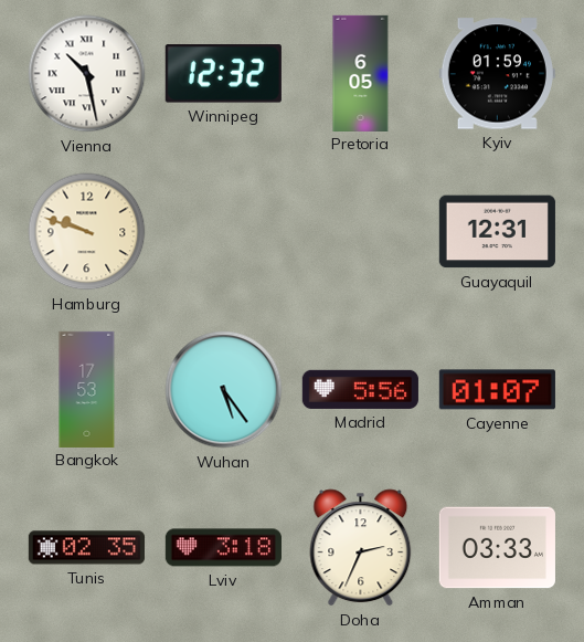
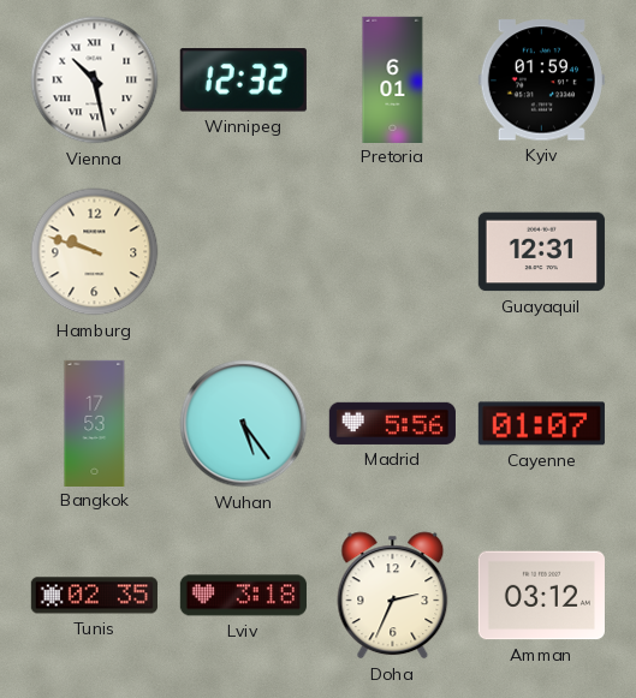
Pretoria: 6:05 -> 6:01
Amman: 03:33 -> 03:12
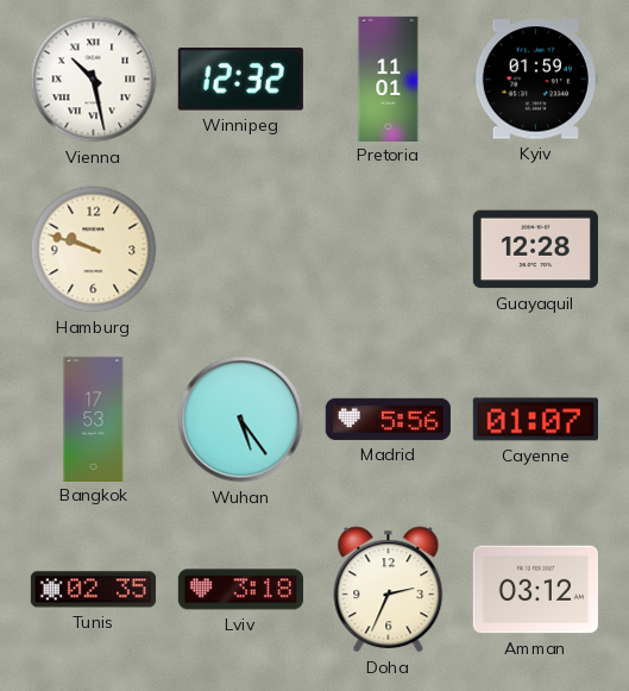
Pretoria: 6:01 -> 11:01
Guayaquil: 12:31 -> 12:28
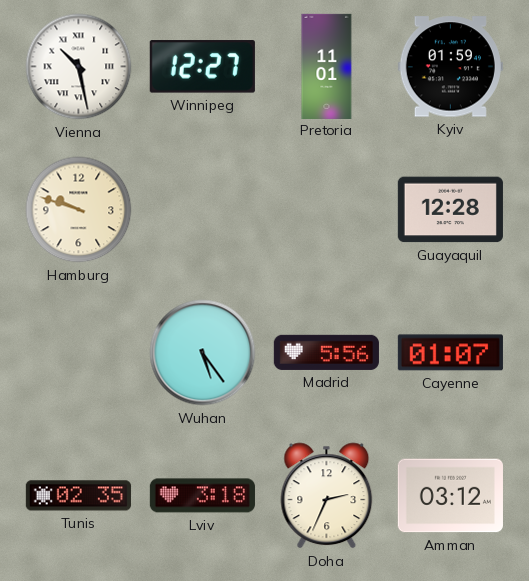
Winnipeg: 12:32 -> 12:27
Bangkok: 17:53 -> none
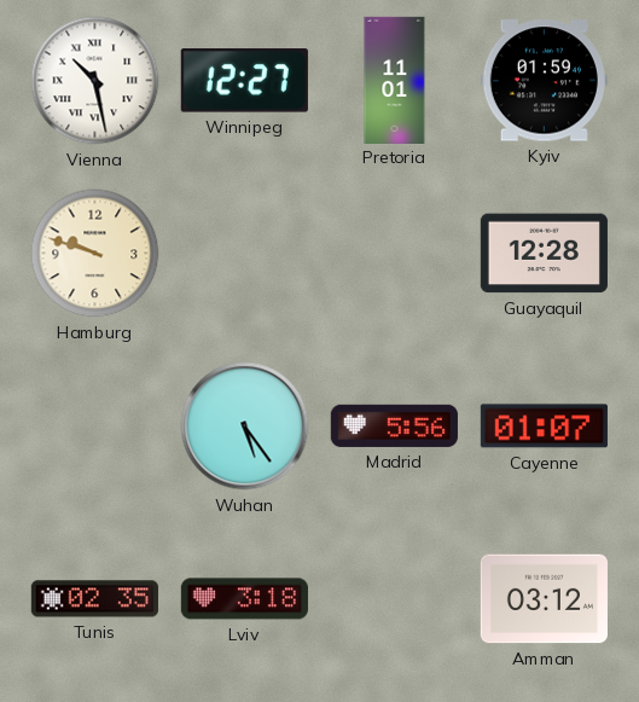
Doha: 2:34 -> none
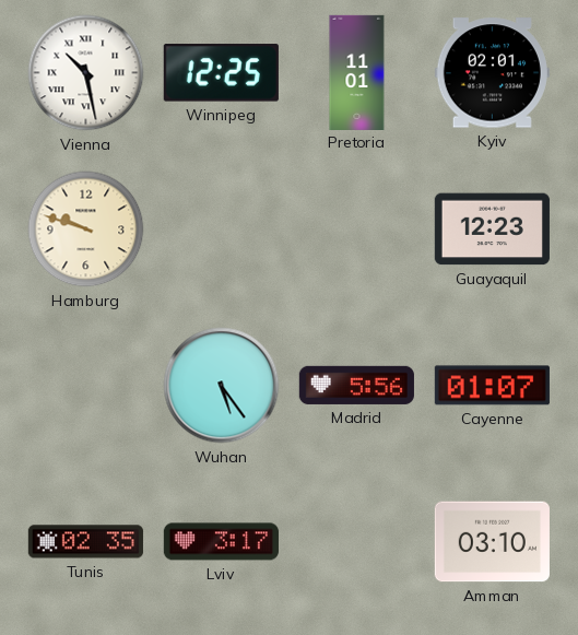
Winnipeg: 12:27 -> 12:25
Kyiv: 01:59 -> 02:01
Guayaquil: 12:28 -> 12:23
Lviv: 3:18 -> 3:17
Amman: 03:12 -> 03:10
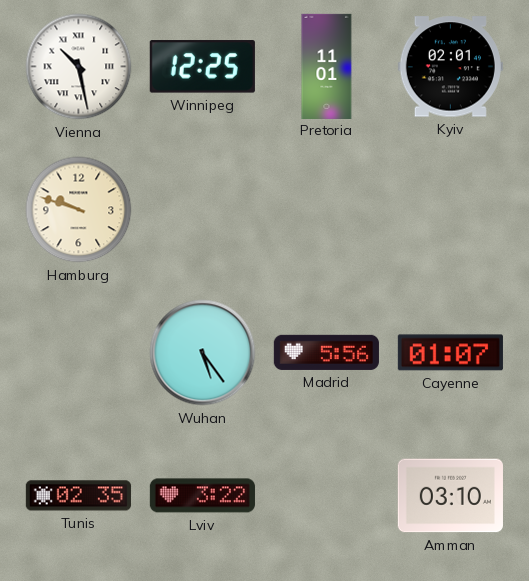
Guayaquil: 12:23 -> none
Lviv: 3:17 -> 3:22
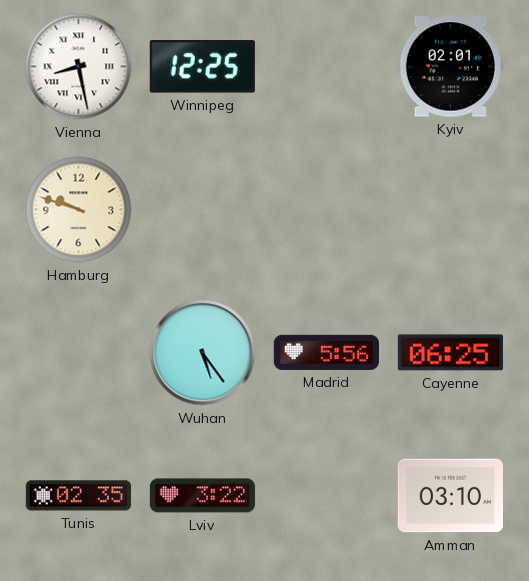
Vienna: 10:28 -> 8:28
Pretoria: 11:01 -> none
Cayenne: 01:07 -> 06:25
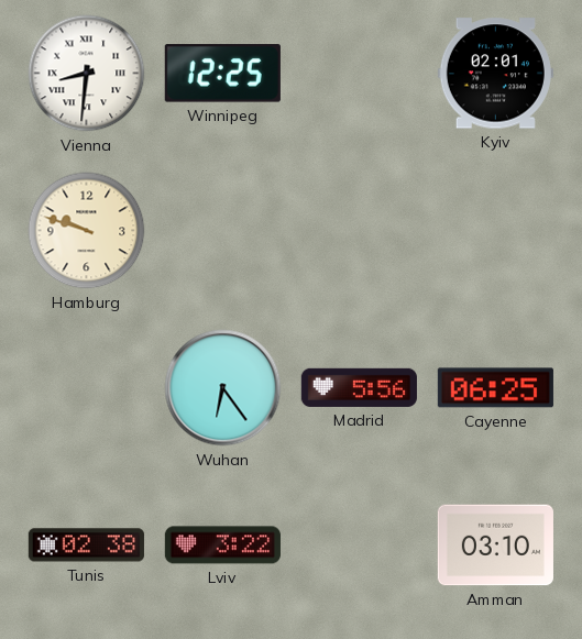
Vienna: 8:28 -> 8:31
Wuhan: 5:24 -> 6:24
Tunis: 02:35 -> 02:38
